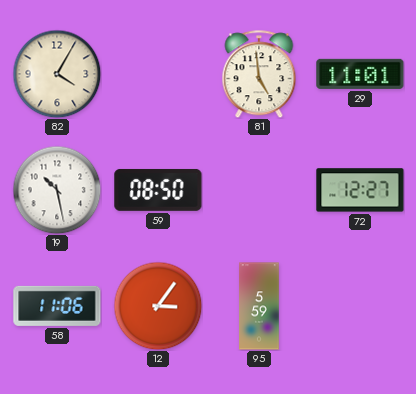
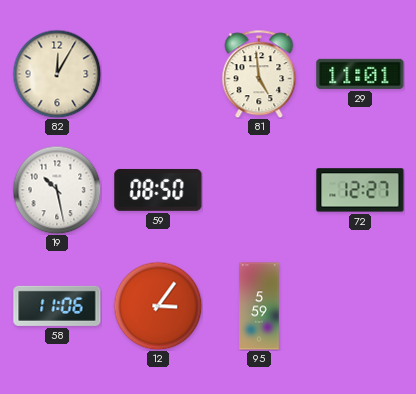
82: 4:05 -> 12:05
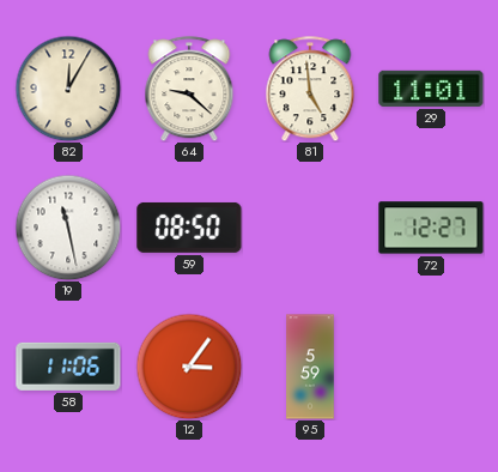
64: none -> 9:22
19: 10:28 -> 11:28
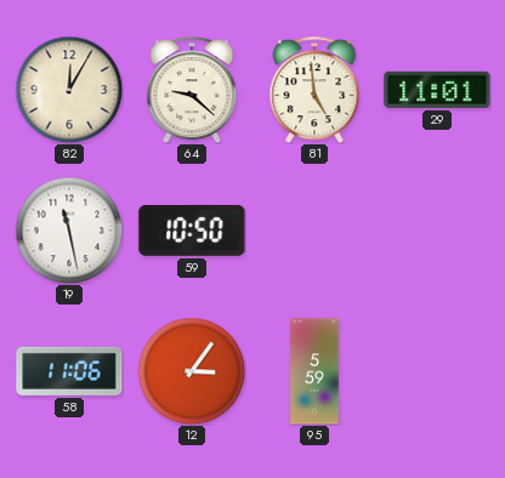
59: 08:50 -> 10:50
72: 12:27 -> none
